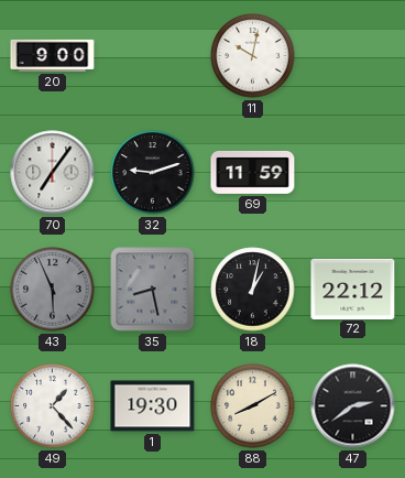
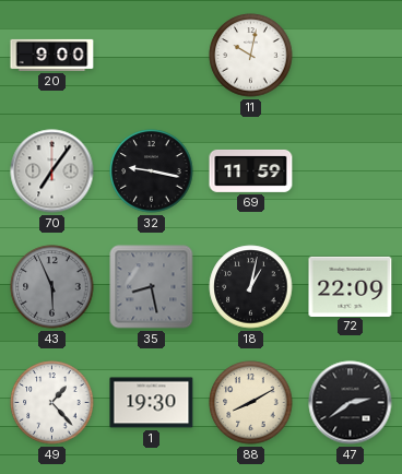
32: 9:12 -> 9:17
72: 22:12 -> 22:09
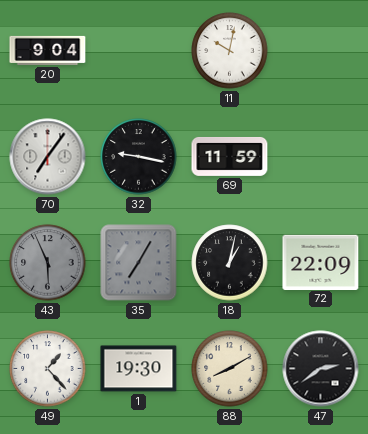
20: 9:00 -> 9:04
35: 8:28 -> 7:05
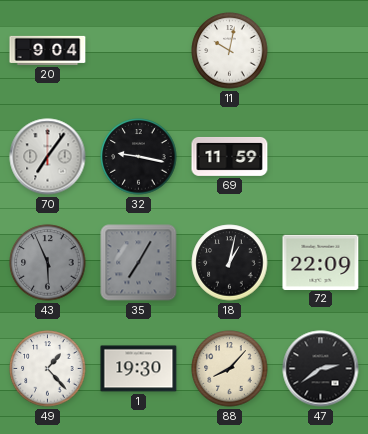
88: 8:10 -> 8:07
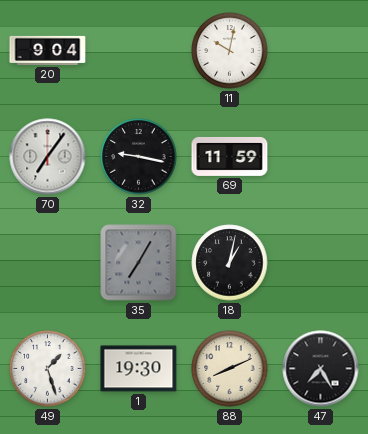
43: 5:56 -> none
72: 22:09 -> none
49: 1:23 -> 1:27
88: 8:07 -> 8:11
47: 2:39 -> 7:25
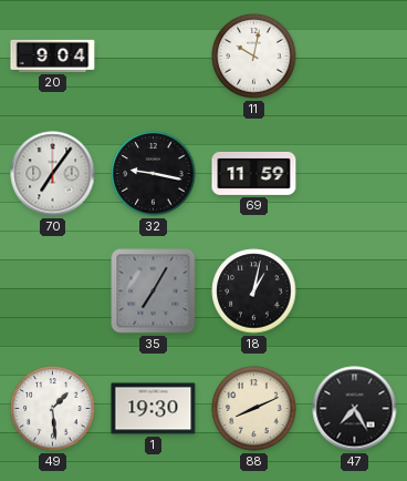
49: 1:27 -> 1:29
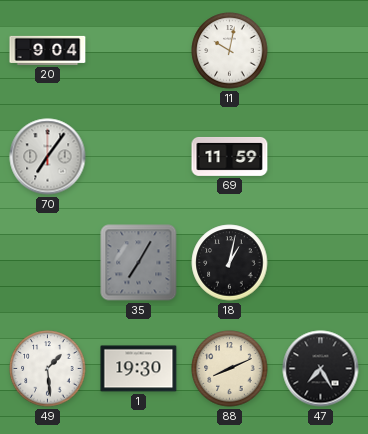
32: 9:17 -> none
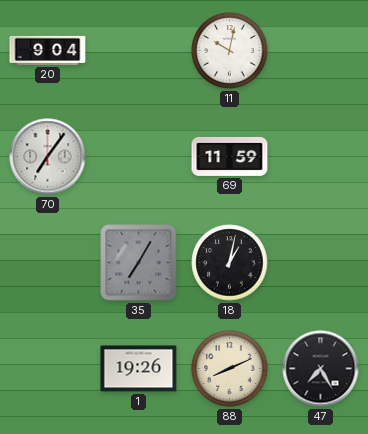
49: 1:29 -> none
1: 19:30 -> 19:26
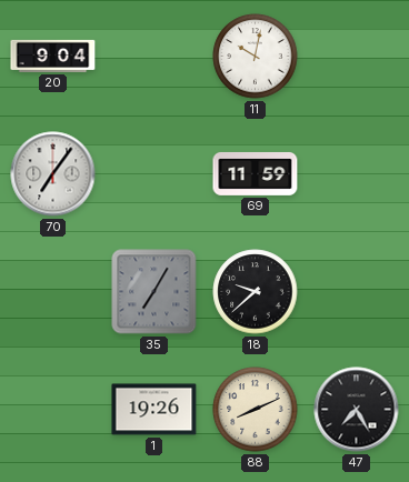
18: 1:02 -> 9:38
